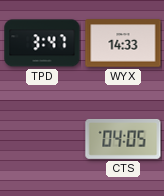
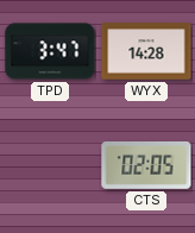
WYX: 14:33 -> 14:28
CTS: 04:05 -> 02:05
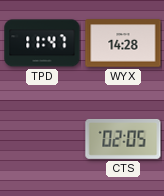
TPD: 3:47 -> 11:47
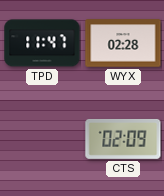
WYX: 14:28 -> 02:28
CTS: 02:05 -> 02:09
